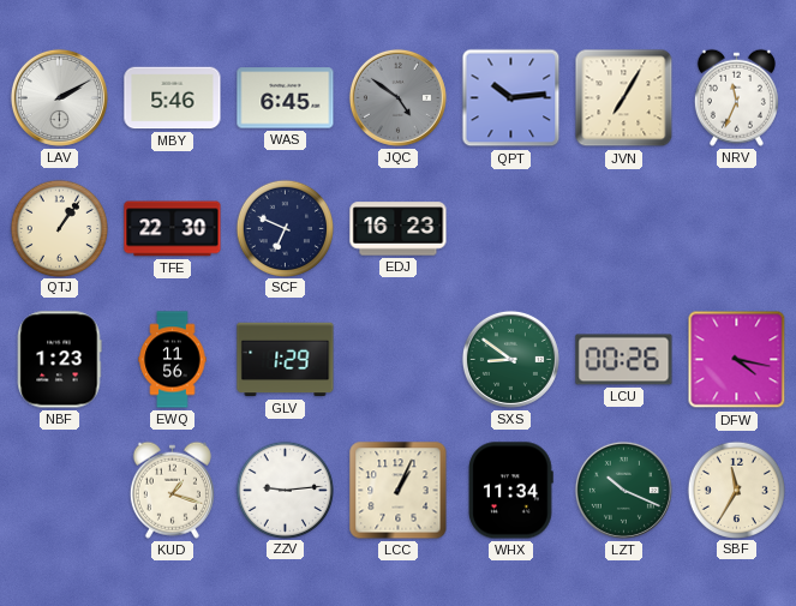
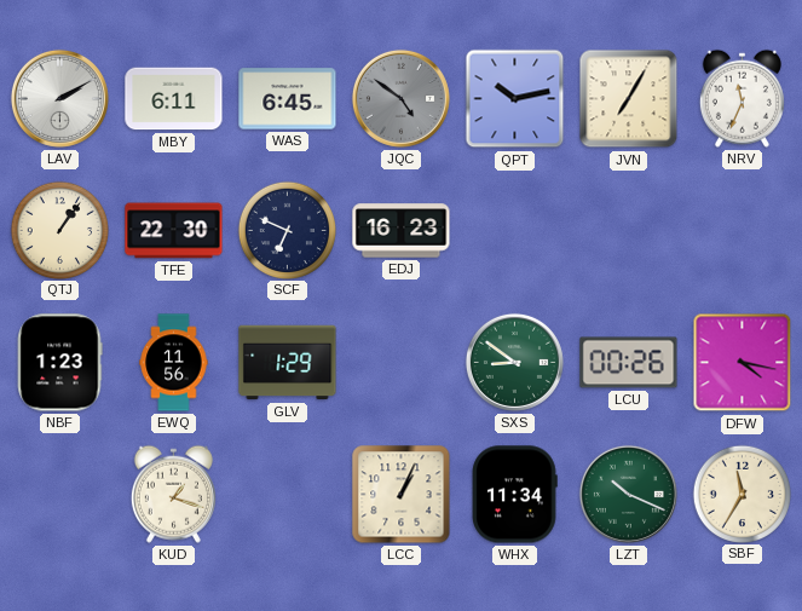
MBY: 5:46 -> 6:11
QPT: 10:14 -> 10:13
ZZV: 9:14 -> none
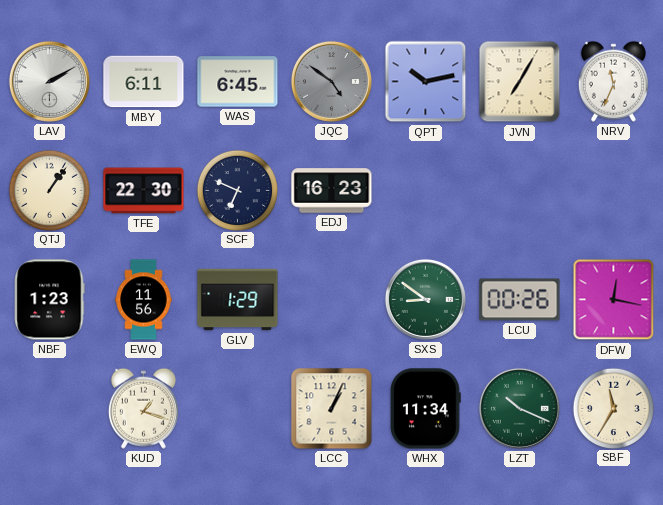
DFW: 4:17 -> 12:17
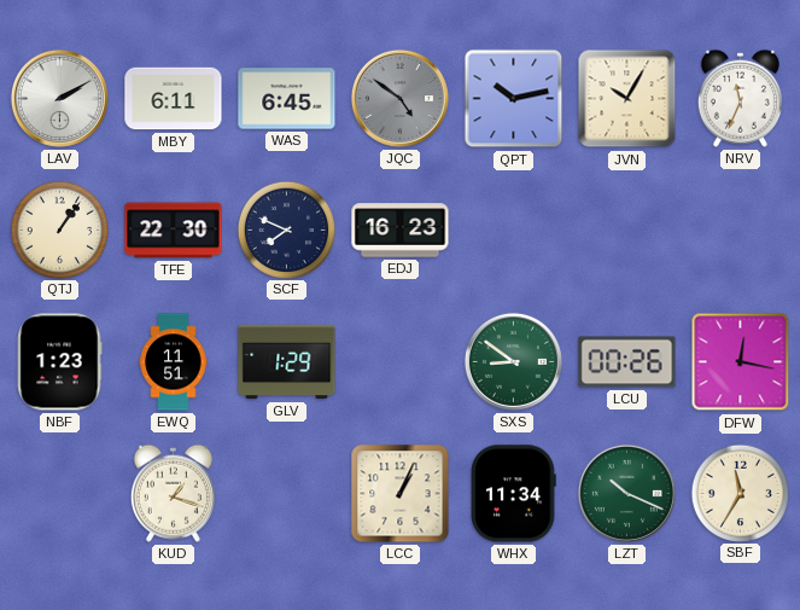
JVN: 7:05 -> 10:05
SCF: 6:49 -> 7:49
EWQ: 11:56 -> 11:51
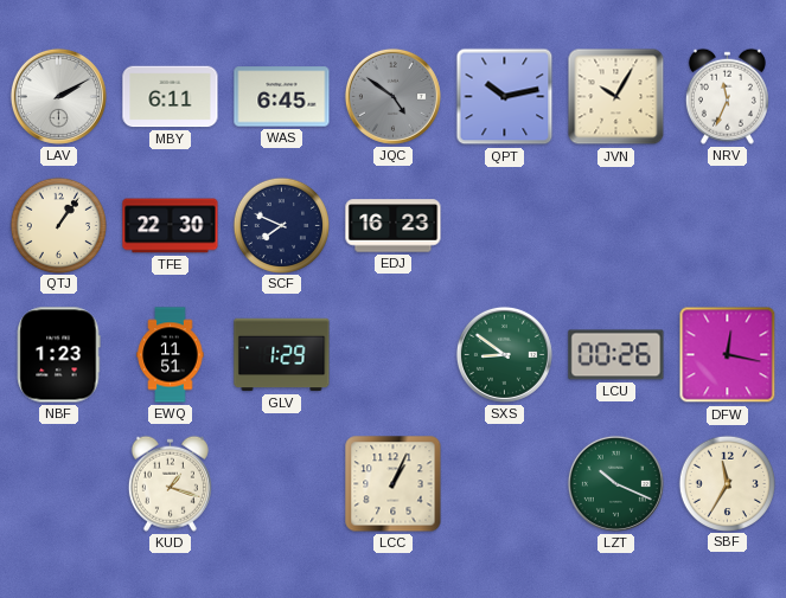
WHX: 11:34 -> none
